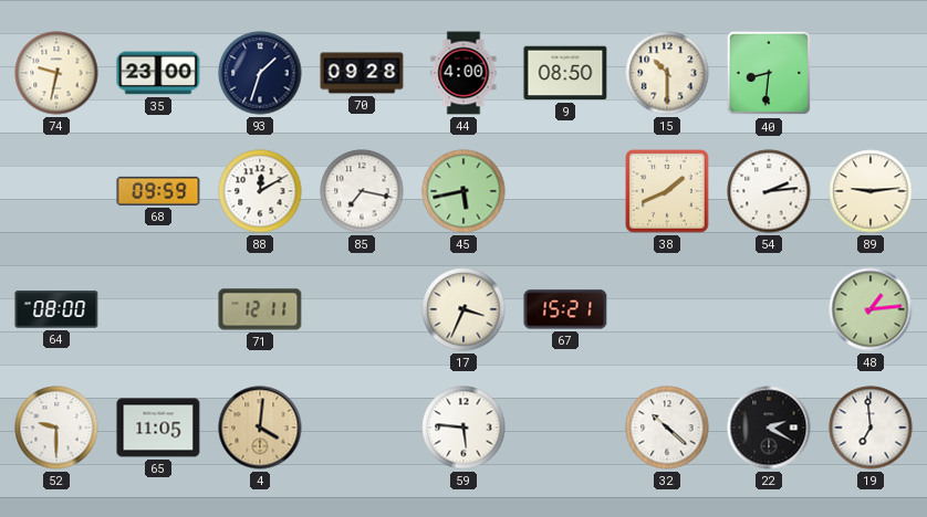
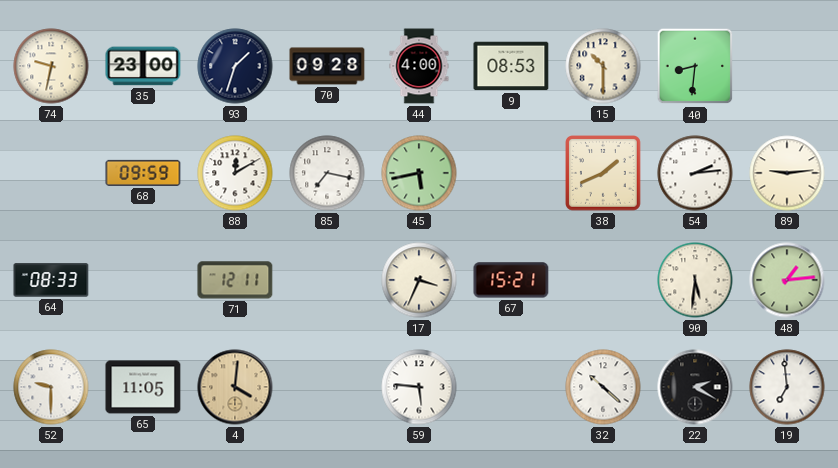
9: 08:50 -> 08:53
64: 08:00 -> 08:33
90: none -> 5:31
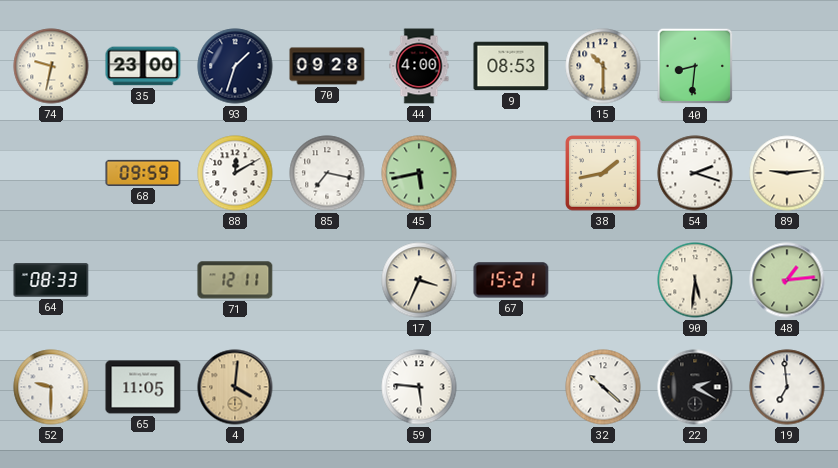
38: 1:41 -> 1:43
54: 2:14 -> 2:18
